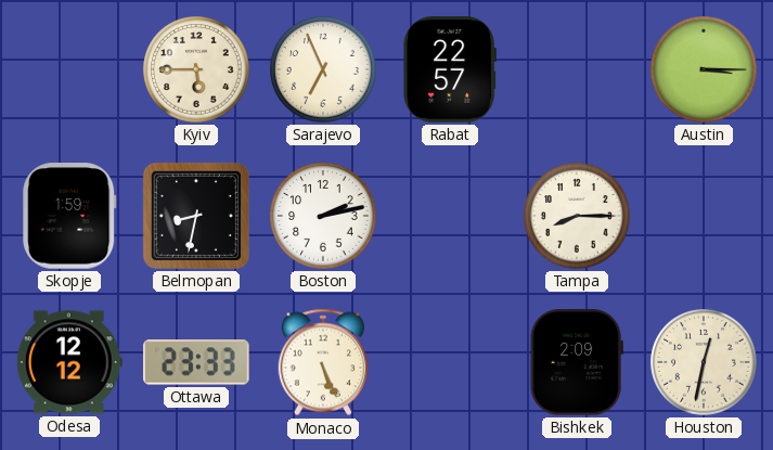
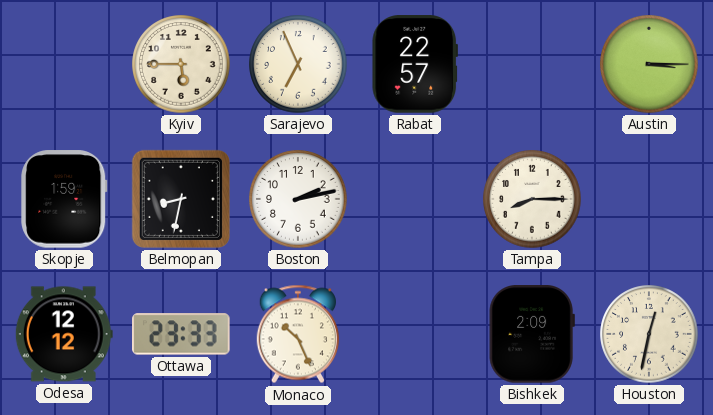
Monaco: 5:26 -> 10:26
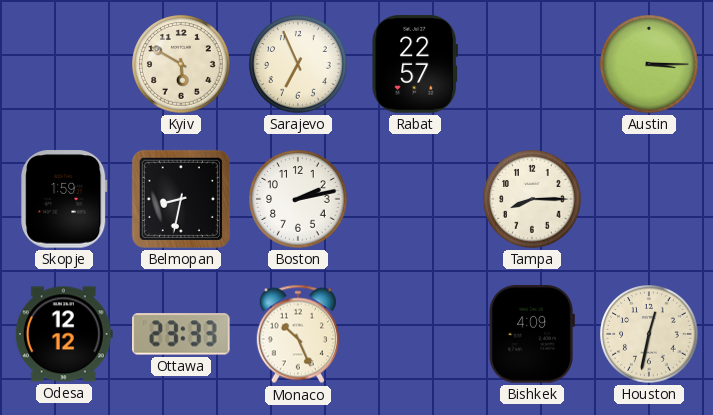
Kyiv: 5:45 -> 5:50
Bishkek: 2:09 -> 4:09
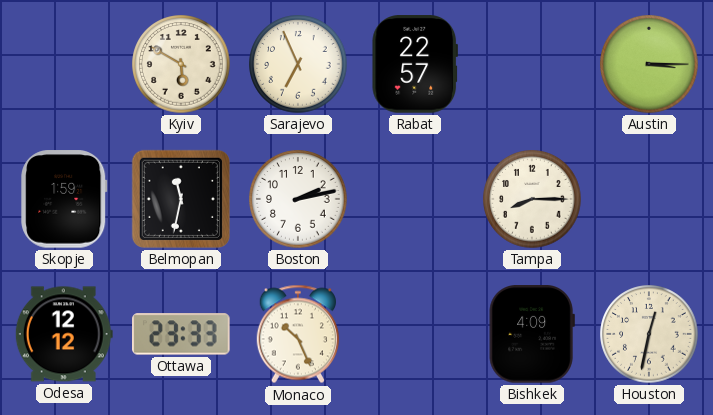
Belmopan: 8:32 -> 11:32
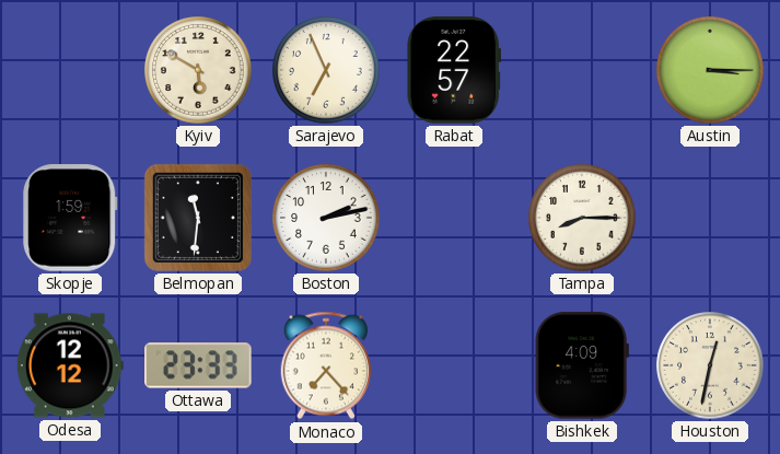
Belmopan: 11:32 -> 11:31
Monaco: 10:26 -> 7:23
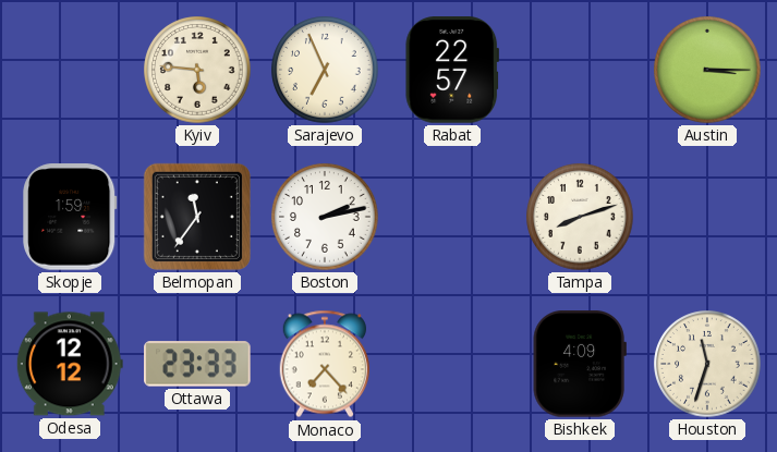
Kyiv: 5:50 -> 5:46
Belmopan: 11:31 -> 11:36
Tampa: 8:15 -> 8:12
Houston: 12:32 -> 11:33
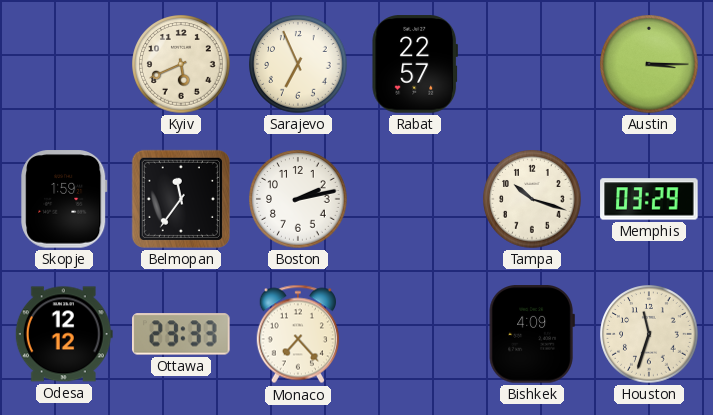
Kyiv: 5:46 -> 5:41
Tampa: 8:12 -> 10:18
Memphis: none -> 03:29
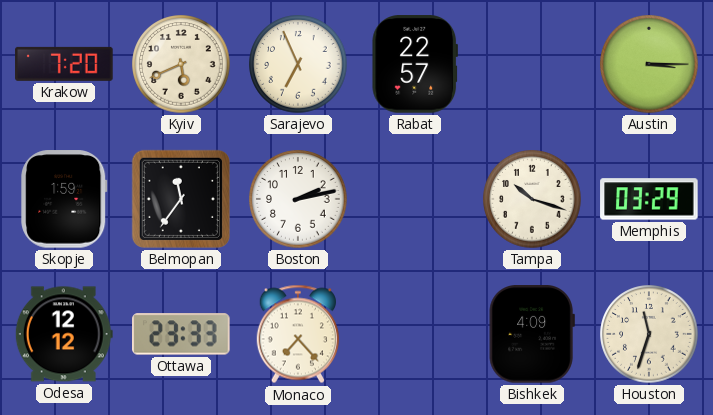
Krakow: none -> 7:20
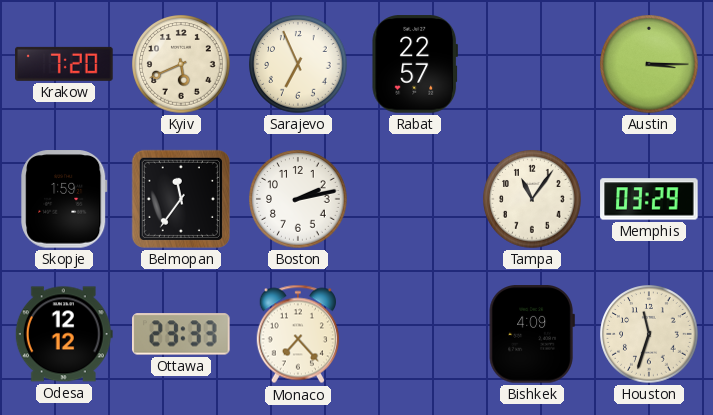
Tampa: 10:18 -> 11:06
